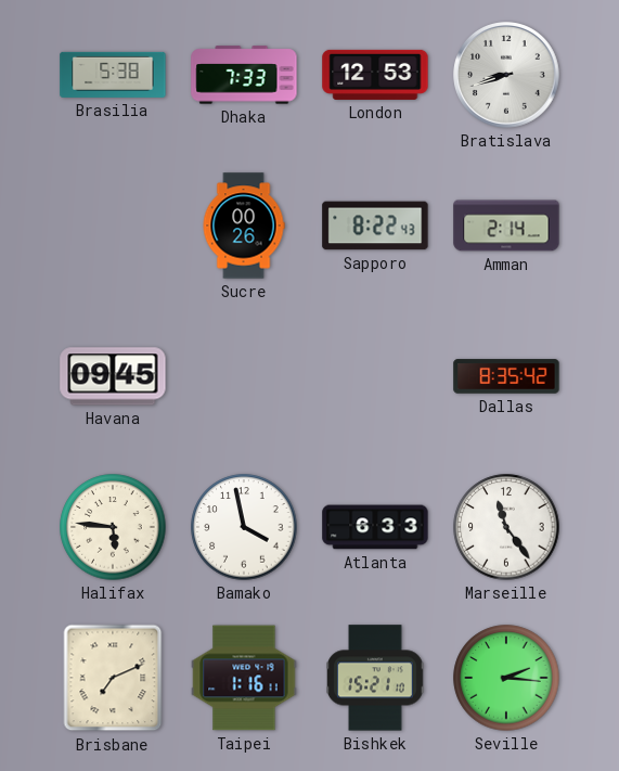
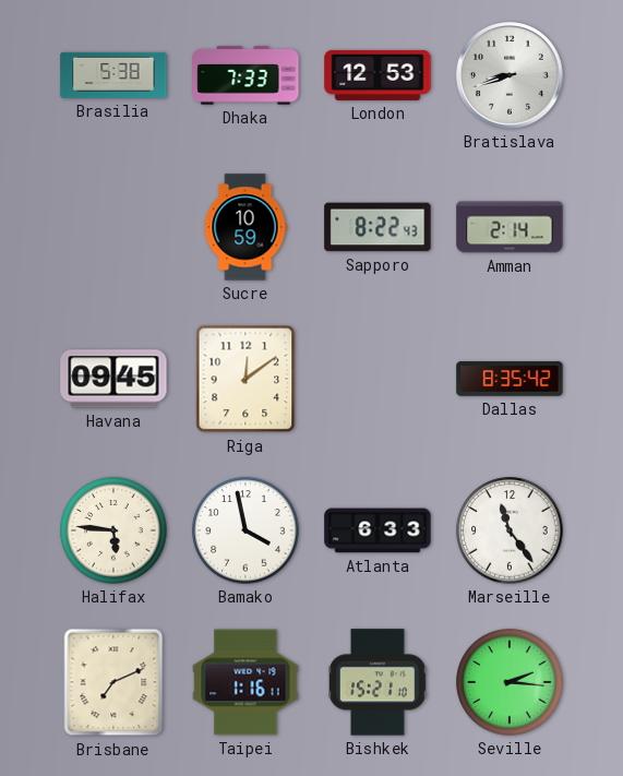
Sucre: 00:26 -> 10:59
Riga: none -> 12:09
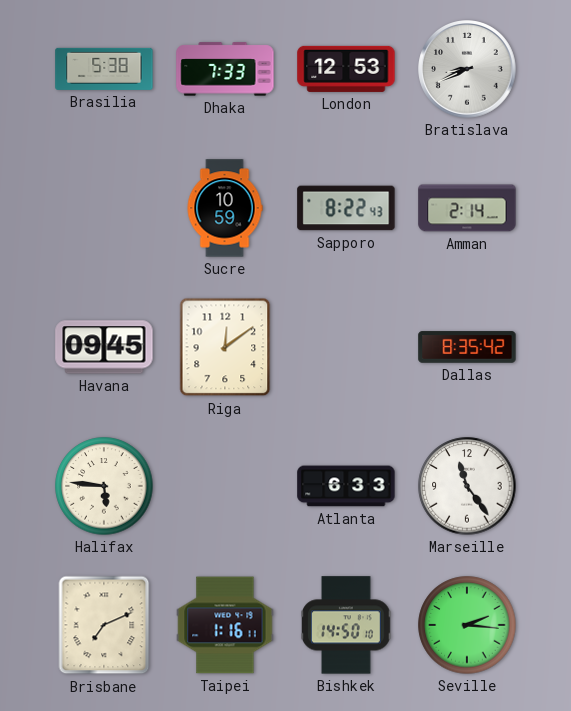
Bratislava: 8:42 -> 8:41
Bamako: 3:58 -> none
Bishkek: 15:21 -> 14:50
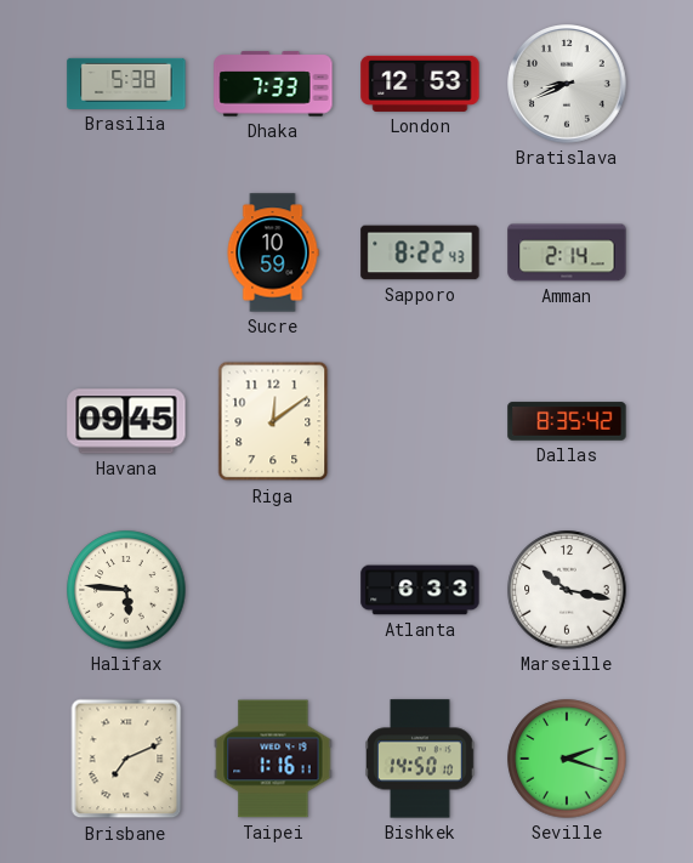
Marseille: 11:24 -> 10:17
Seville: 2:16 -> 2:18
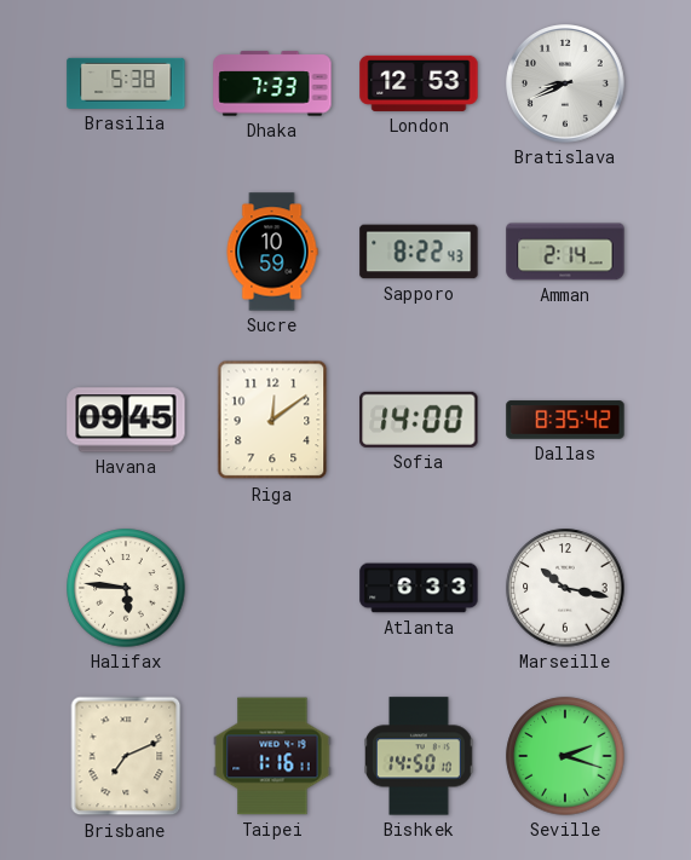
Sofia: none -> 14:00
